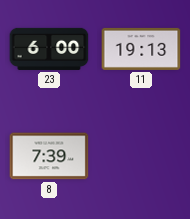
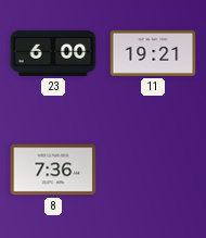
11: 19:13 -> 19:21
8: 7:39 -> 7:36
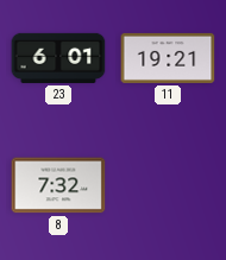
23: 6:00 -> 6:01
8: 7:36 -> 7:32
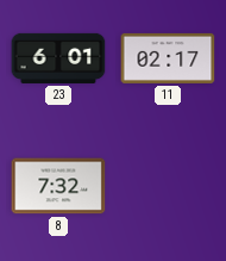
11: 19:21 -> 02:17
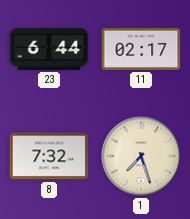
23: 6:01 -> 6:44
1: none -> 7:27
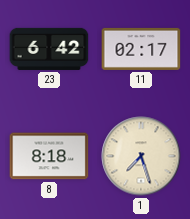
23: 6:44 -> 6:42
8: 7:32 -> 8:18
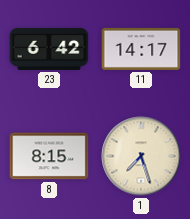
11: 02:17 -> 14:17
8: 8:18 -> 8:15
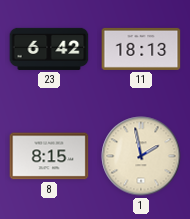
11: 14:17 -> 18:13
1: 7:27 -> 1:58
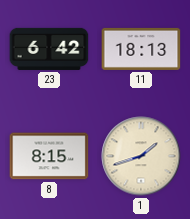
1: 1:58 -> 1:42
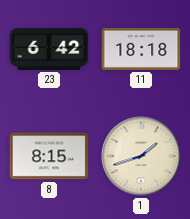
11: 18:13 -> 18:18
